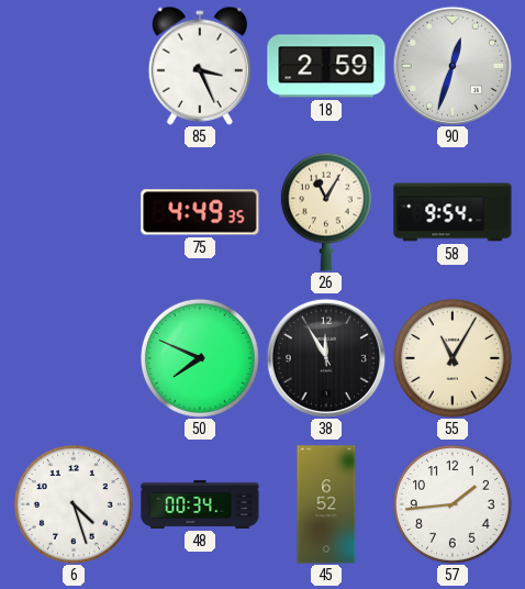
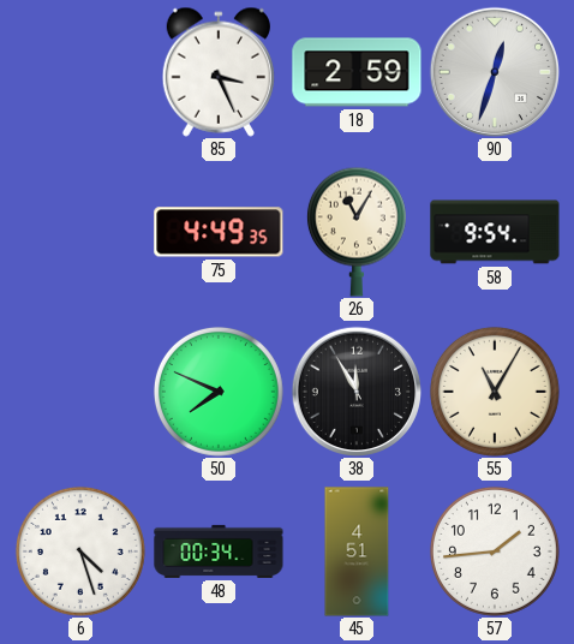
45: 6:52 -> 4:51
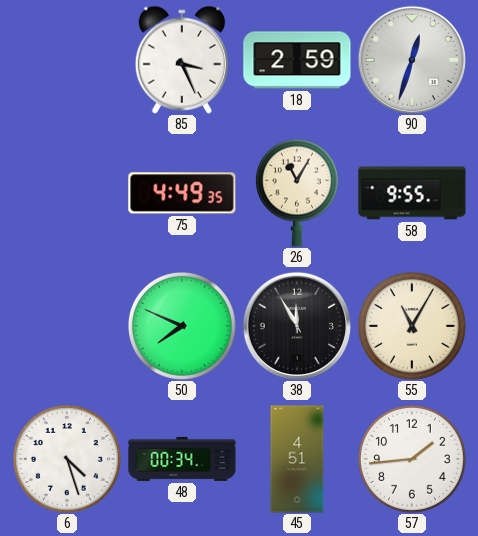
58: 9:54 -> 9:55
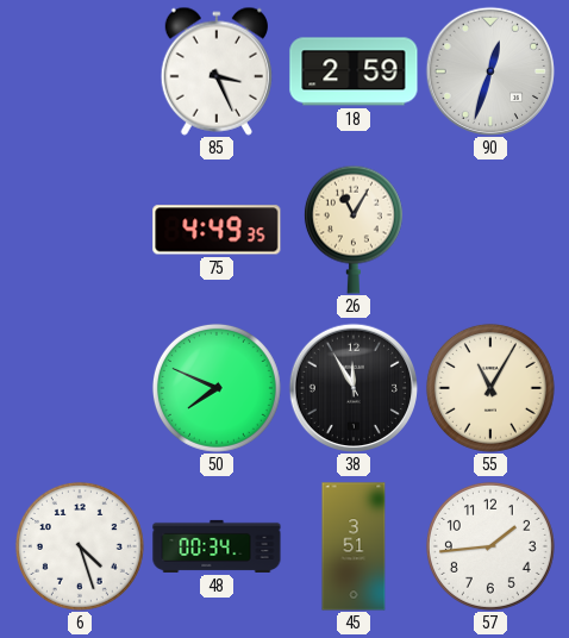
58: 9:55 -> none
45: 4:51 -> 3:51
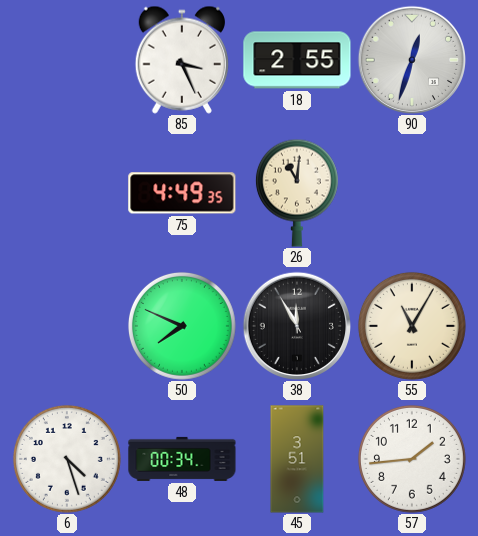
18: 2:59 -> 2:55
26: 11:05 -> 11:01
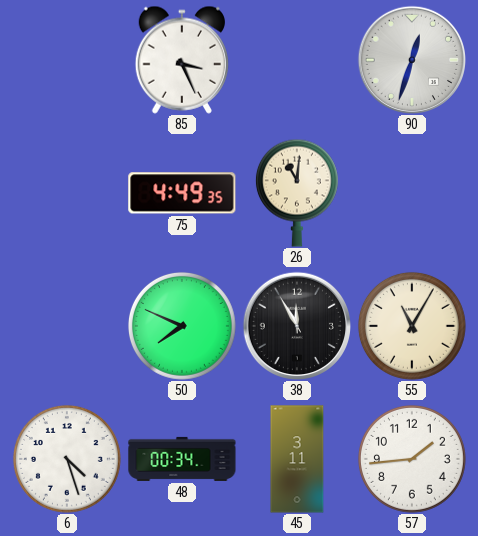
18: 2:55 -> none
45: 3:51 -> 3:11
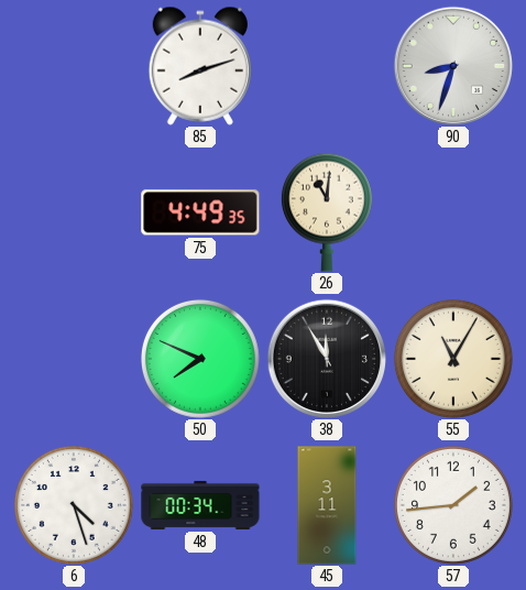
85: 3:26 -> 8:12
90: 12:33 -> 8:33
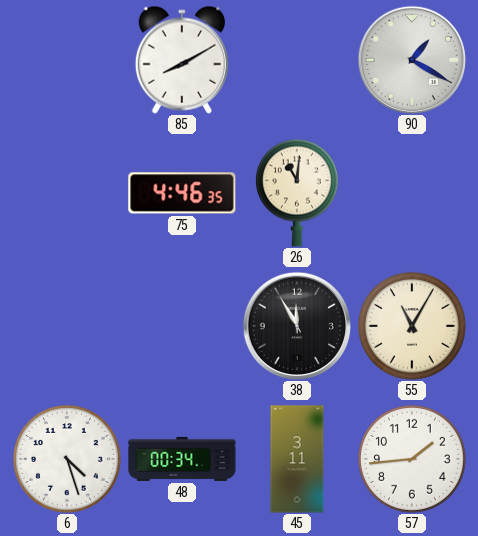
85: 8:12 -> 8:10
90: 8:33 -> 1:20
75: 4:49 -> 4:46
50: 7:49 -> none
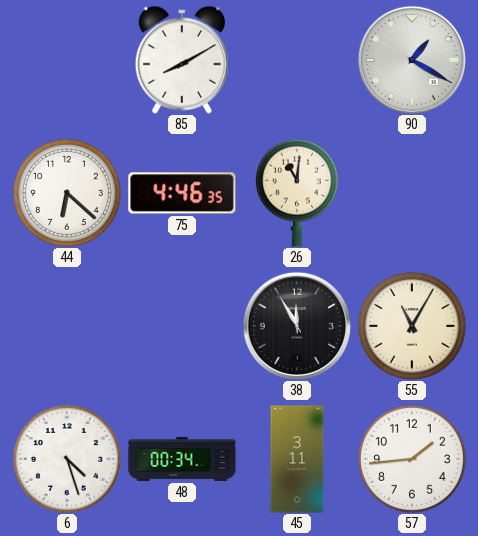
44: none -> 6:22
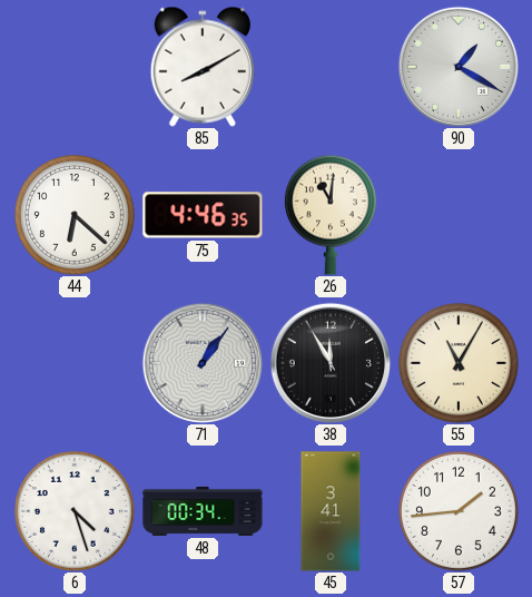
71: none -> 1:06
45: 3:11 -> 3:41
